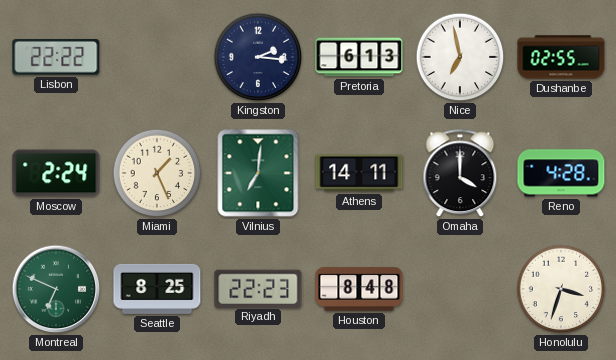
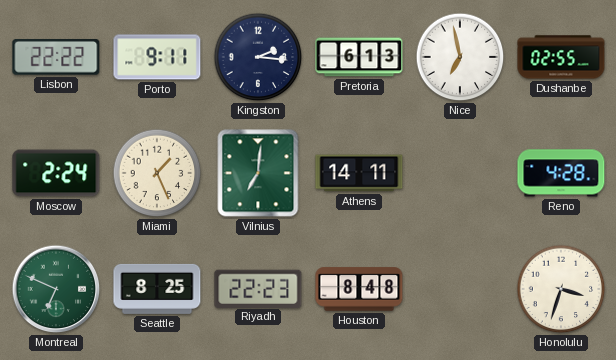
Porto: none -> 9:11
Omaha: 4:00 -> none
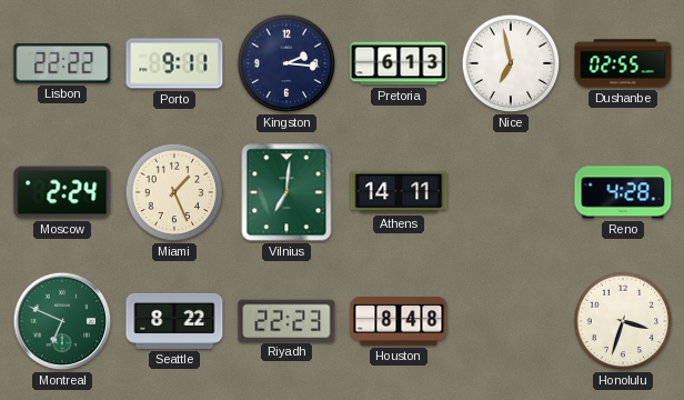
Seattle: 8:25 -> 8:22
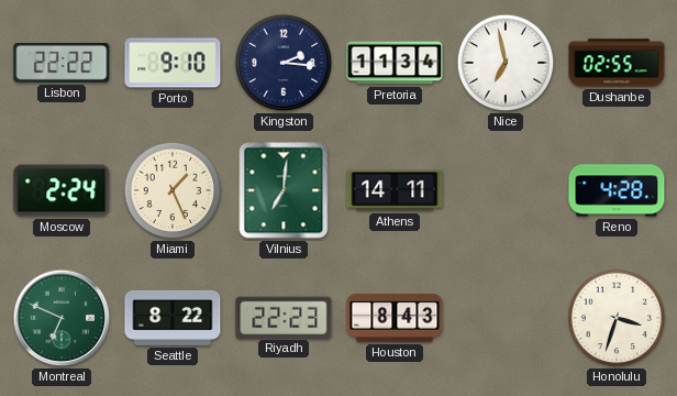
Porto: 9:11 -> 9:10
Pretoria: 6:13 -> 11:34
Houston: 8:48 -> 8:43
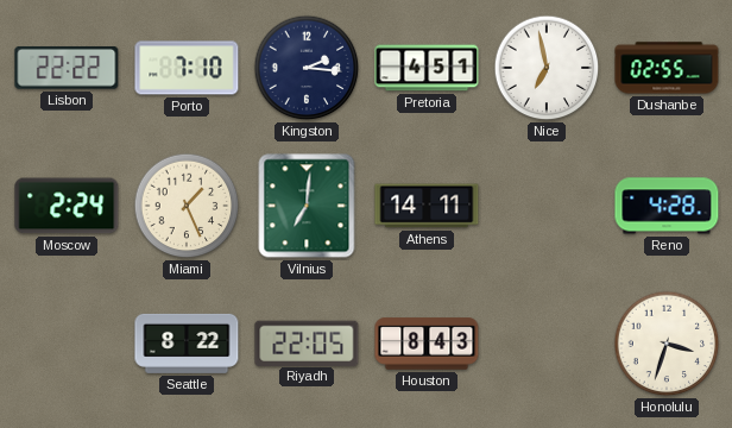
Porto: 9:10 -> 7:10
Pretoria: 11:34 -> 4:51
Montreal: 6:49 -> none
Riyadh: 22:23 -> 22:05
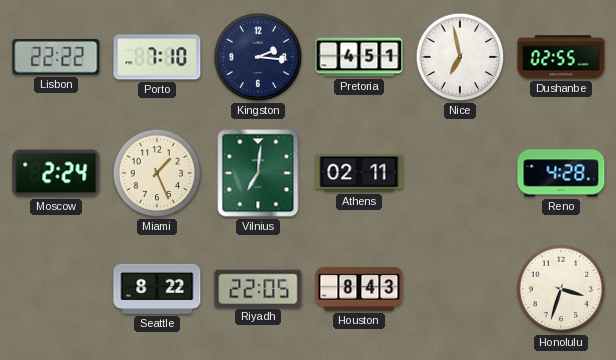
Athens: 14:11 -> 02:11
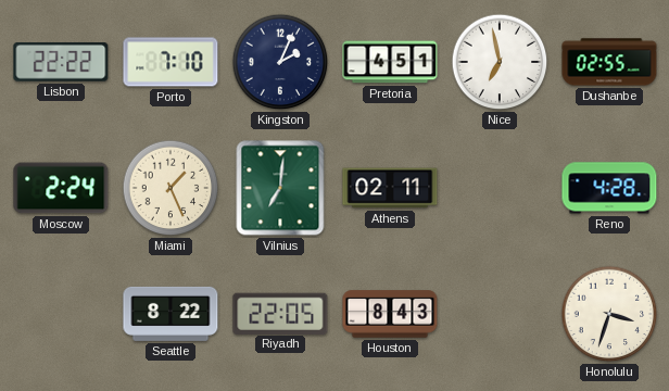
Kingston: 2:16 -> 2:04
